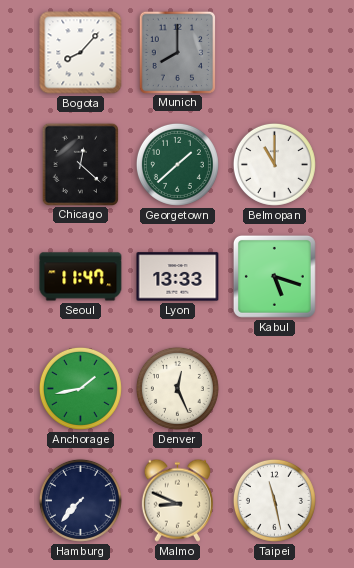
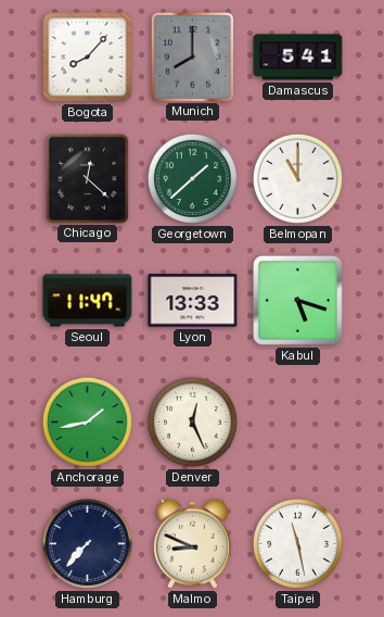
Damascus: none -> 5:41
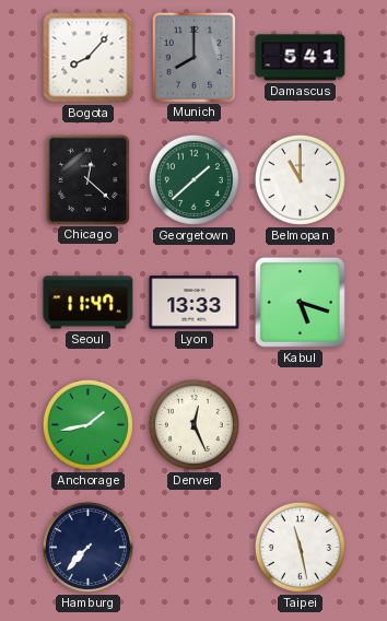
Malmo: 8:49 -> none
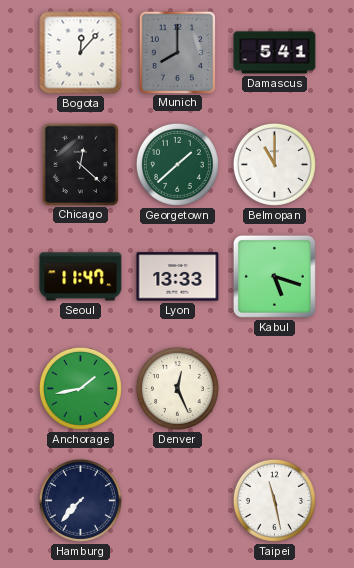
Bogota: 8:07 -> 12:07
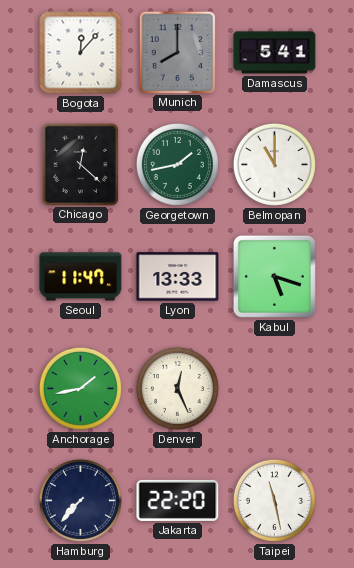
Georgetown: 1:38 -> 1:43
Jakarta: none -> 22:20
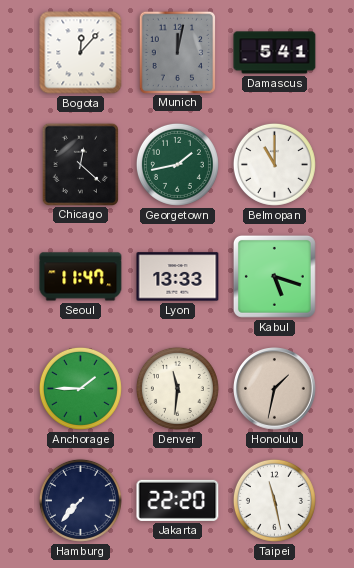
Munich: 8:00 -> 12:02
Anchorage: 1:43 -> 1:45
Denver: 12:26 -> 11:31
Honolulu: none -> 1:32
